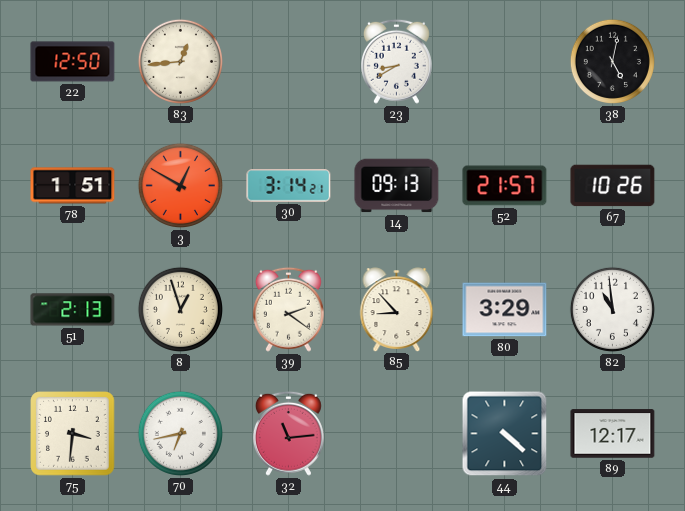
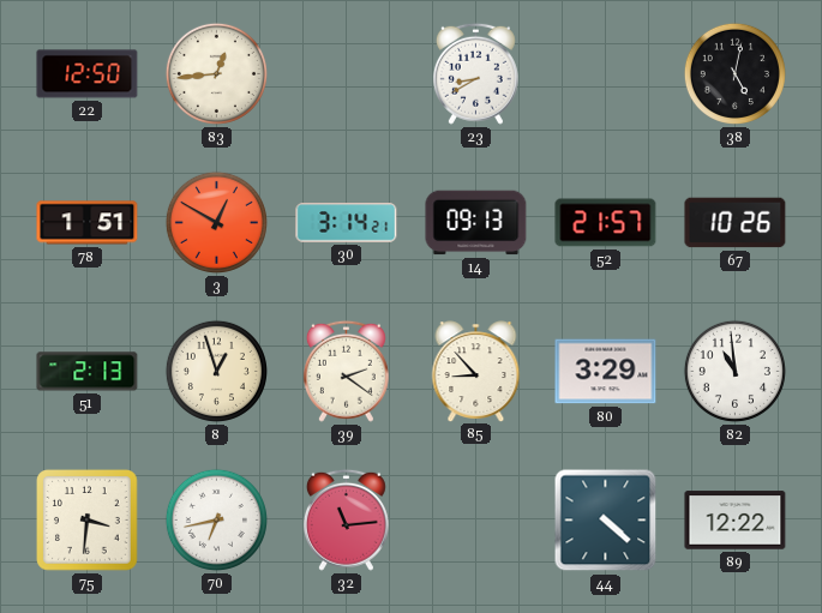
89: 12:17 -> 12:22
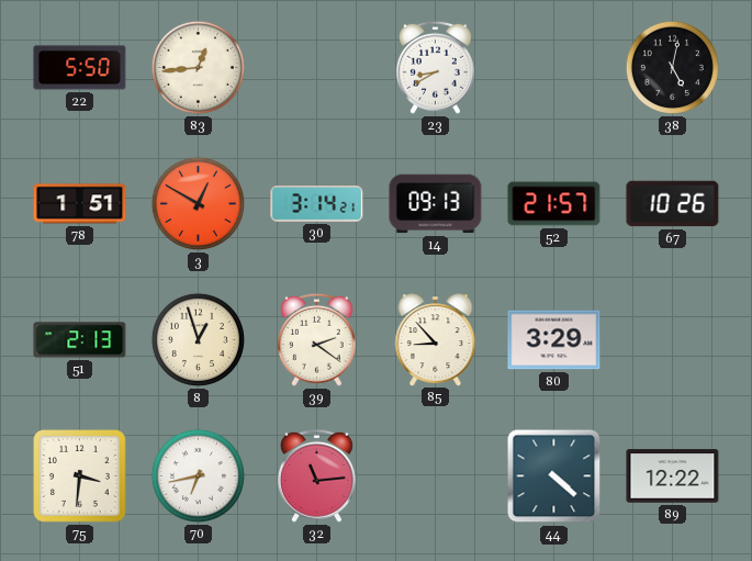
22: 12:50 -> 5:50
82: 10:59 -> none
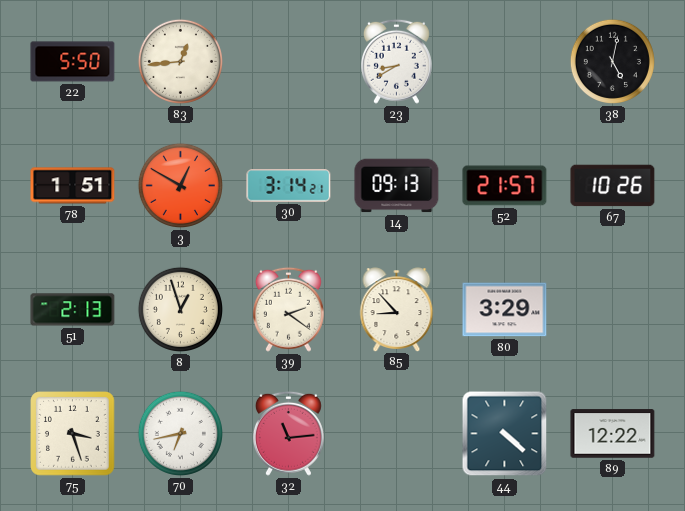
75: 3:31 -> 3:27
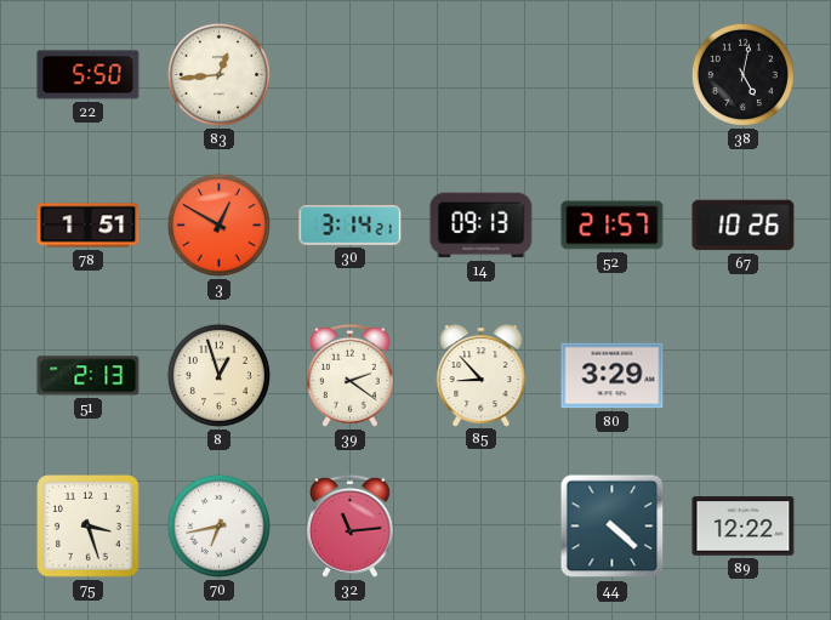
23: 8:40 -> none
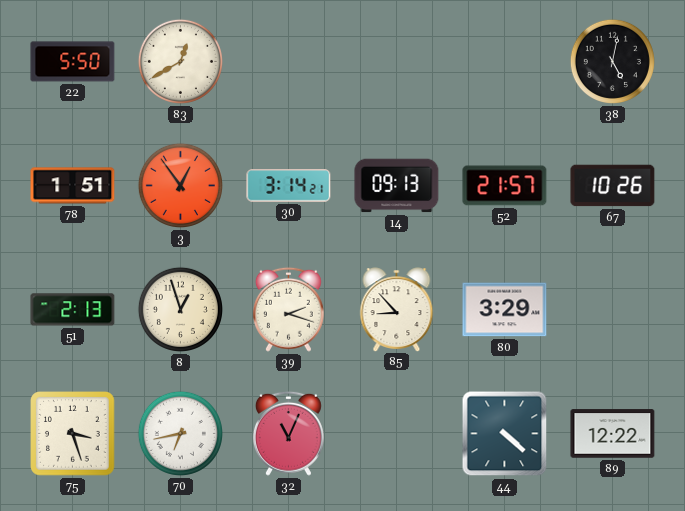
83: 12:44 -> 12:40
3: 12:50 -> 12:54
39: 2:21 -> 2:18
32: 11:14 -> 11:04
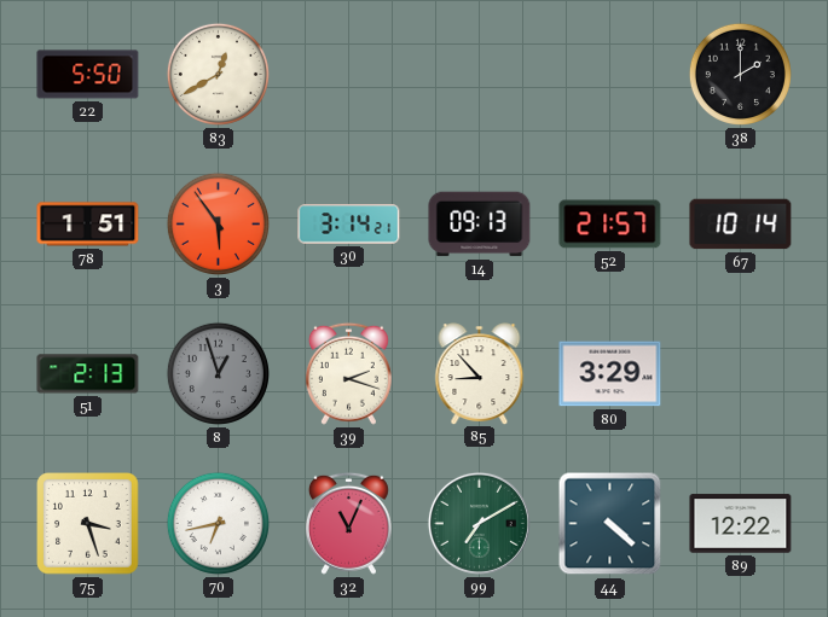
38: 5:02 -> 2:00
3: 12:54 -> 5:54
67: 10:26 -> 10:14
8 dial: cream -> grey
99: none -> 7:10
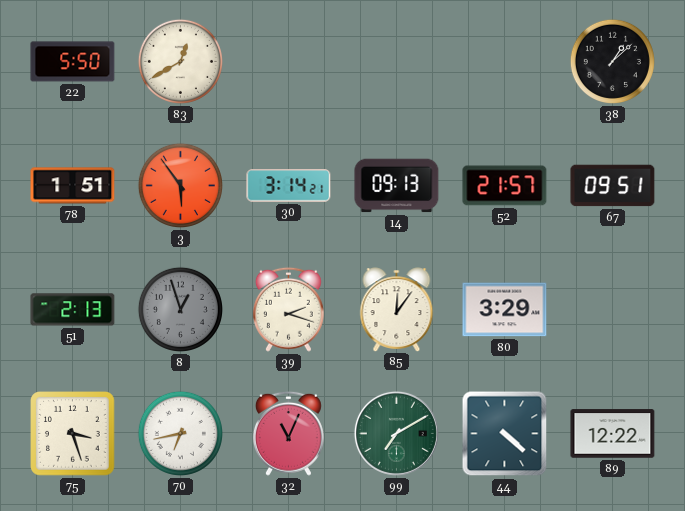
38: 2:00 -> 1:08
67: 10:14 -> 09:51
85: 8:53 -> 12:06
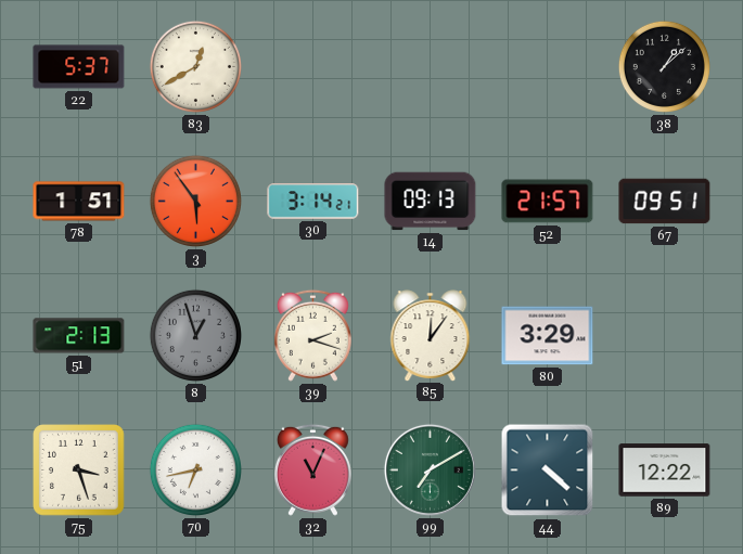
22: 5:50 -> 5:37
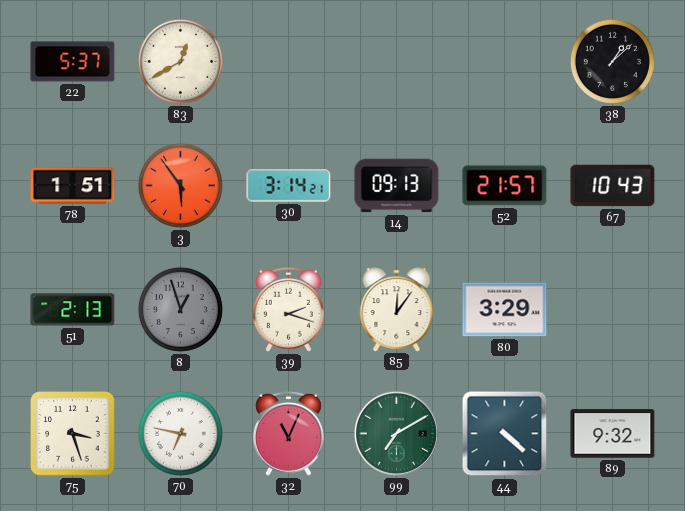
67: 09:51 -> 10:43
70: 6:43 -> 6:47
89: 12:22 -> 9:32
